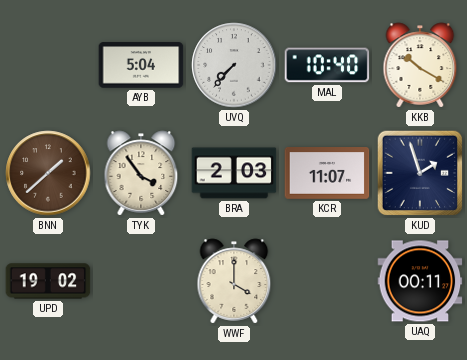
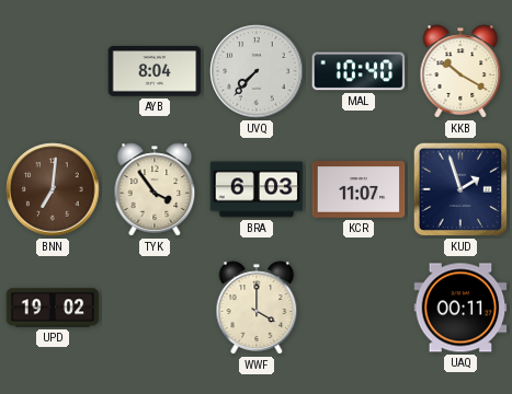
AYB: 5:04 -> 8:04
BNN: 1:38 -> 7:01
BRA: 2:03 -> 6:03
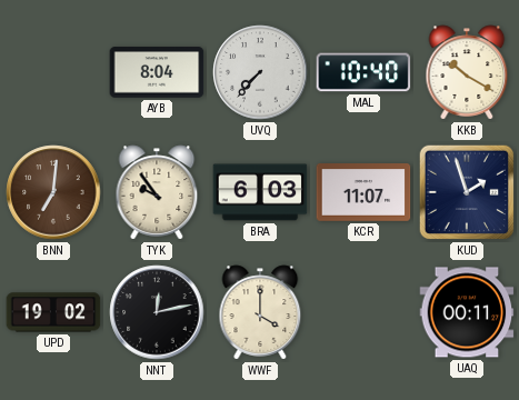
TYK: 3:54 -> 9:54
NNT: none -> 12:13
